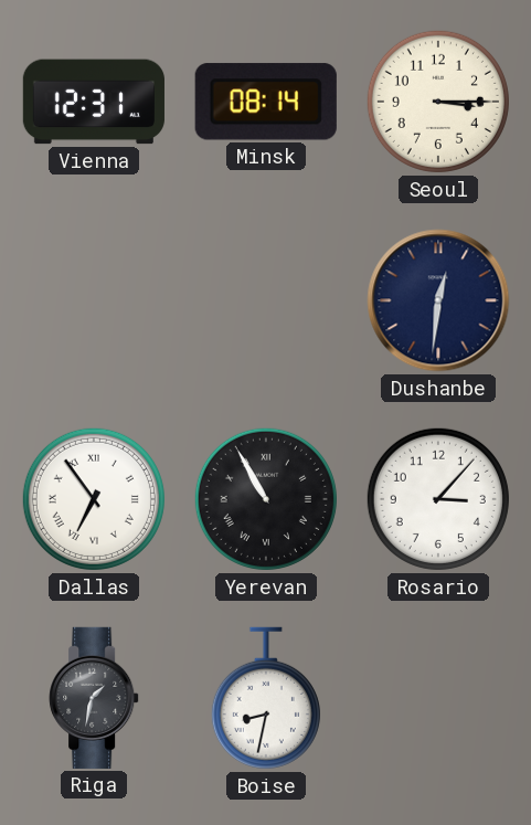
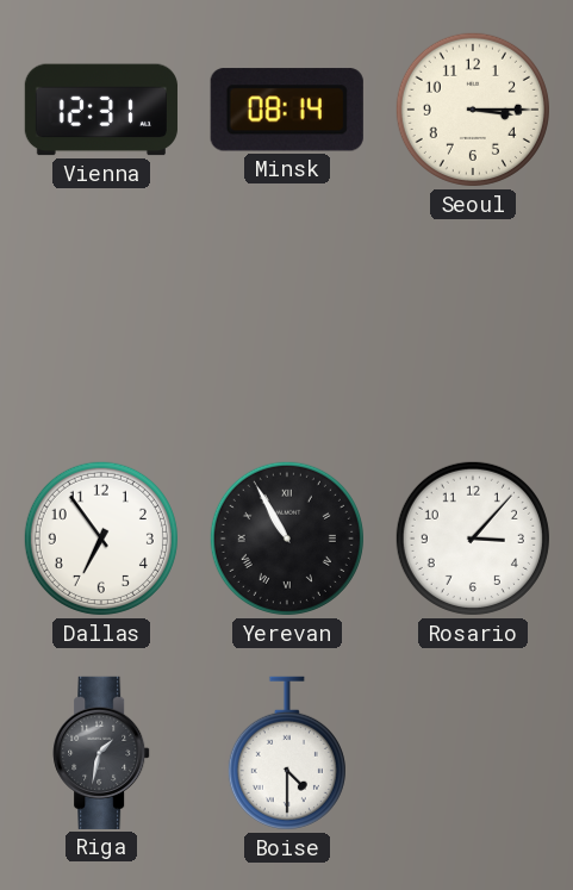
Dushanbe: 12:31 -> none
Dallas numerals: Roman -> Arabic
Boise: 8:32 -> 4:30
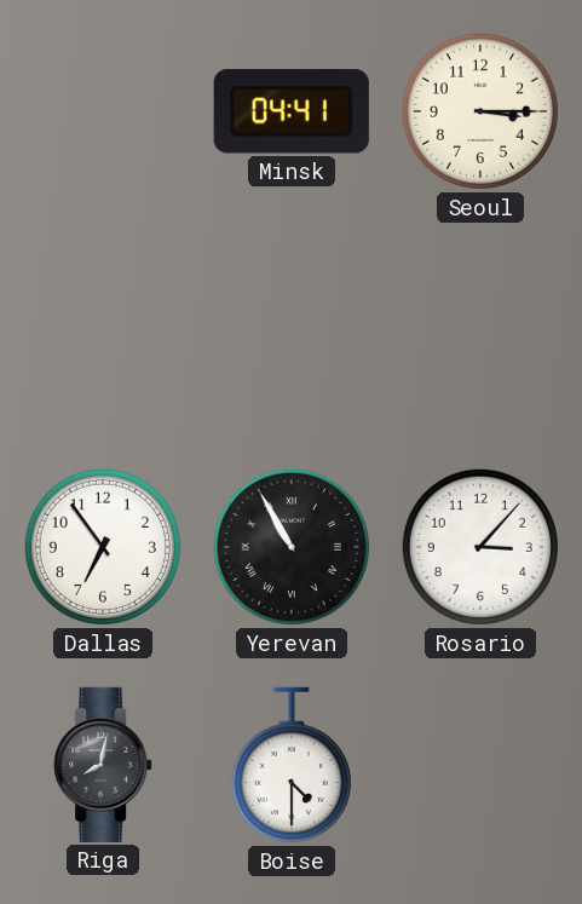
Vienna: 12:31 -> none
Minsk: 08:14 -> 04:41
Riga: 1:32 -> 8:02
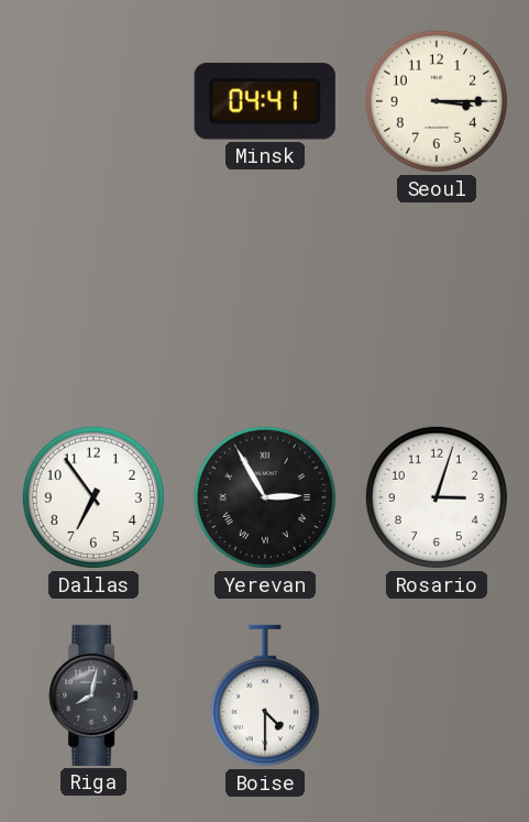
Yerevan: 10:55 -> 2:55
Rosario: 3:07 -> 3:03
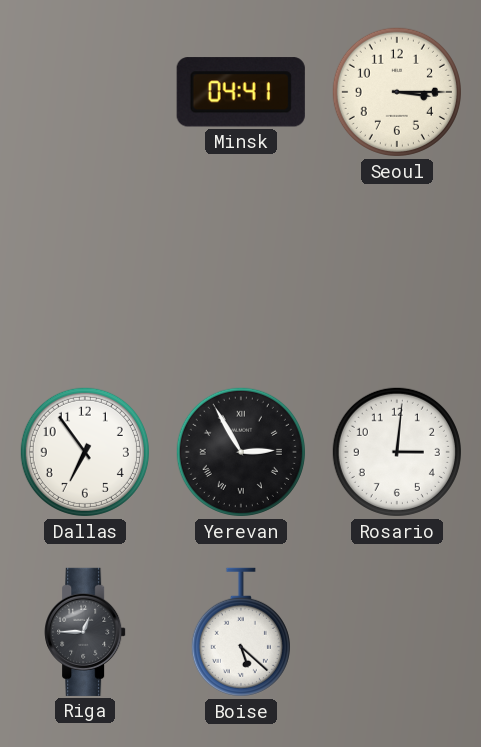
Rosario: 3:03 -> 3:01
Riga: 8:02 -> 12:45
Boise: 4:30 -> 5:22
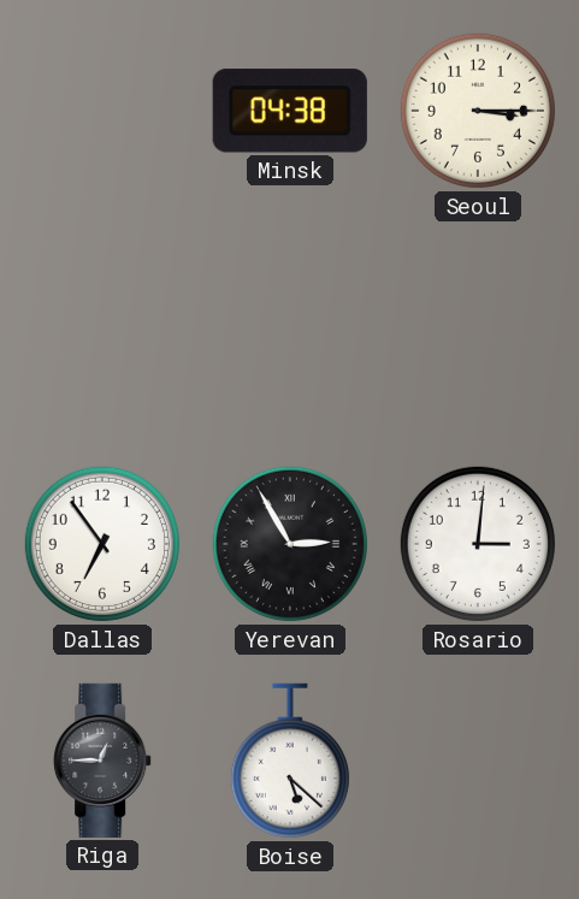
Minsk: 04:41 -> 04:38
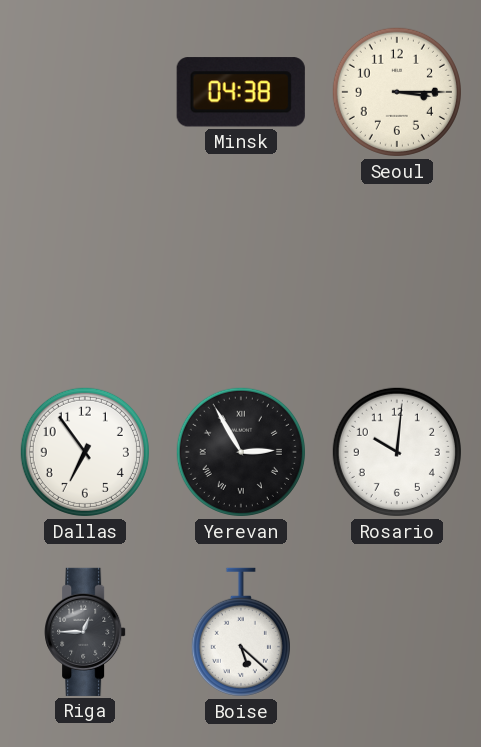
Rosario: 3:01 -> 10:01
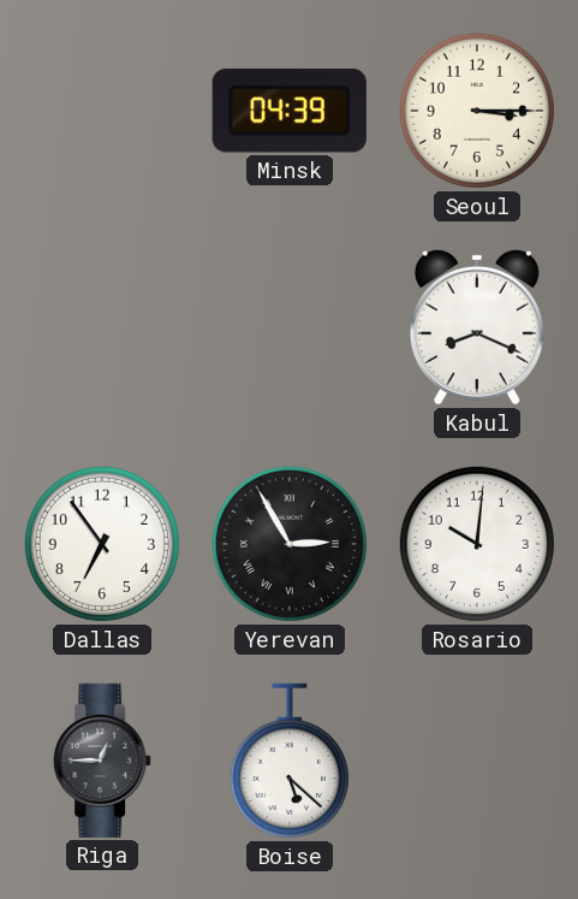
Minsk: 04:38 -> 04:39
Kabul: none -> 8:19
